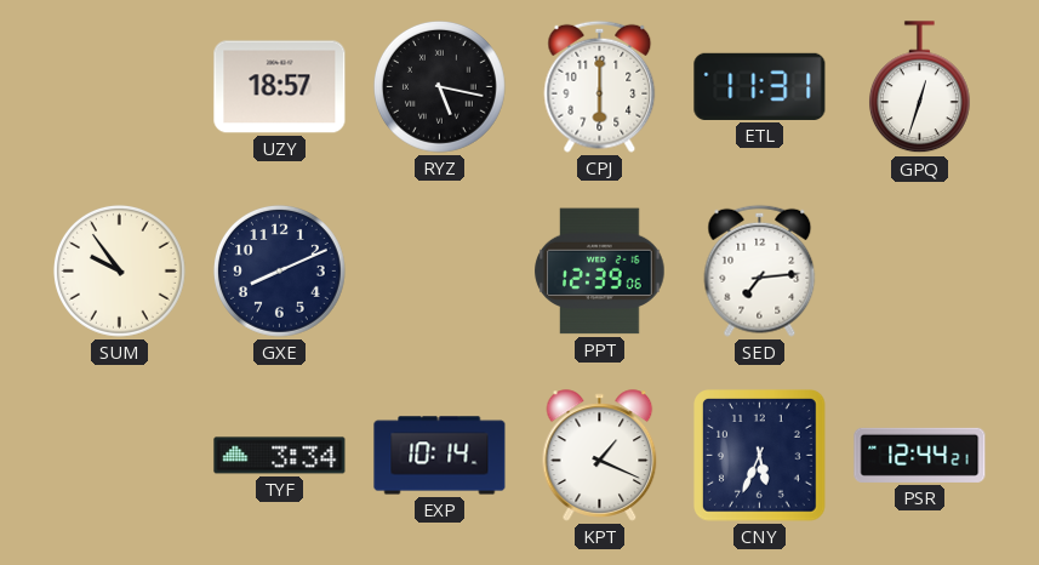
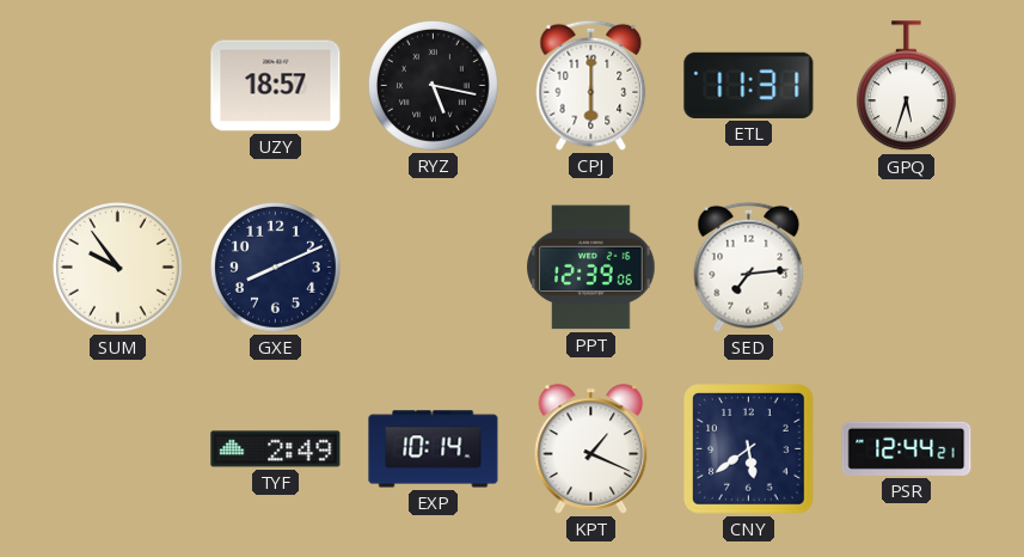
GPQ: 12:33 -> 5:33
TYF: 3:34 -> 2:49
CNY: 5:34 -> 5:39
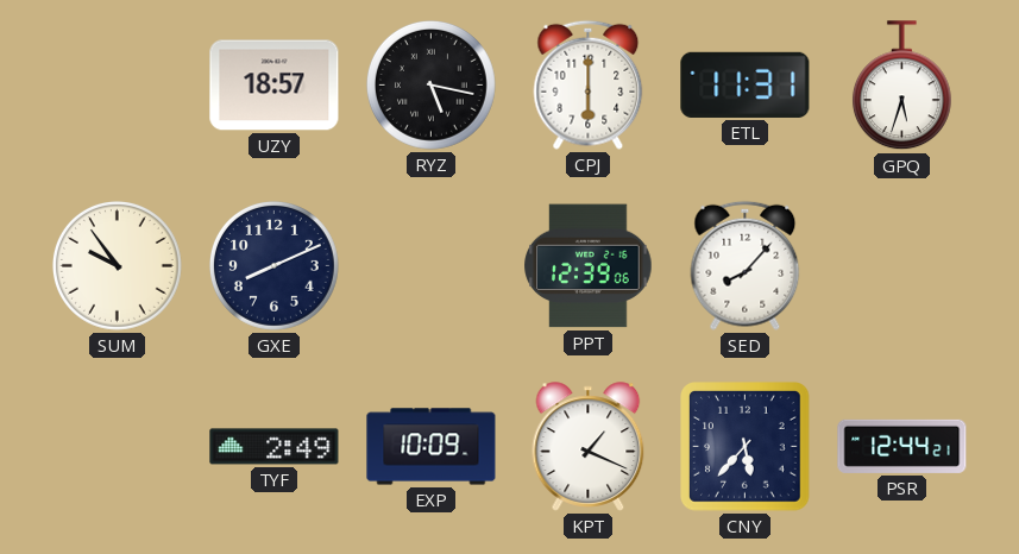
SED: 7:14 -> 8:07
EXP: 10:14 -> 10:09
CNY: 5:39 -> 5:37
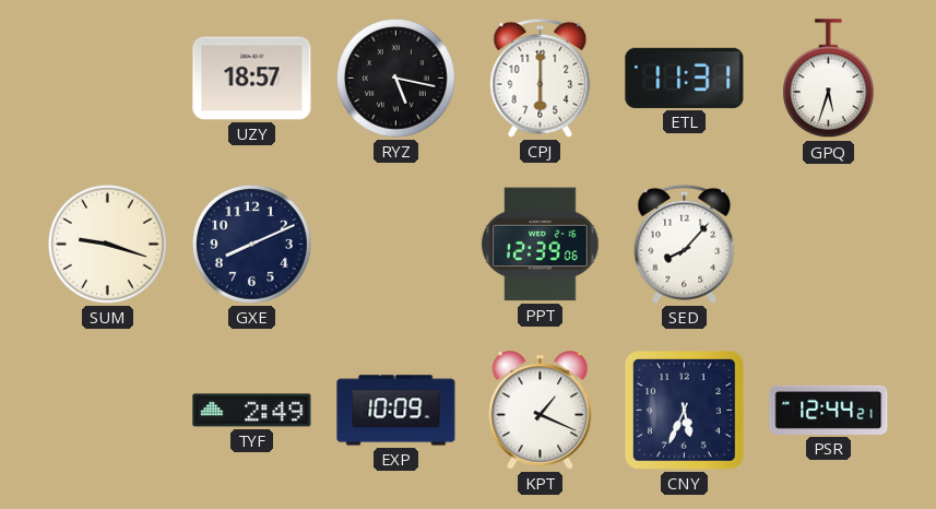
SUM: 9:54 -> 9:18
CNY: 5:37 -> 5:34
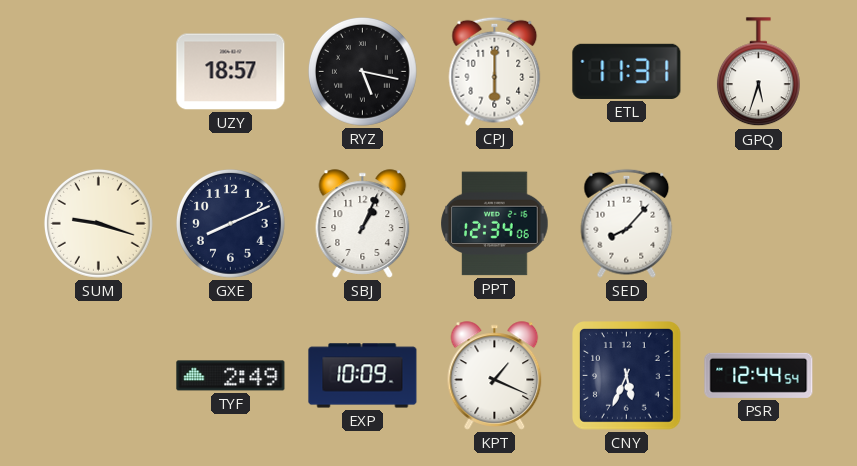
SBJ: none -> 1:04
PPT: 12:39 -> 12:34
PSR: 12:44:21 -> 12:44:54
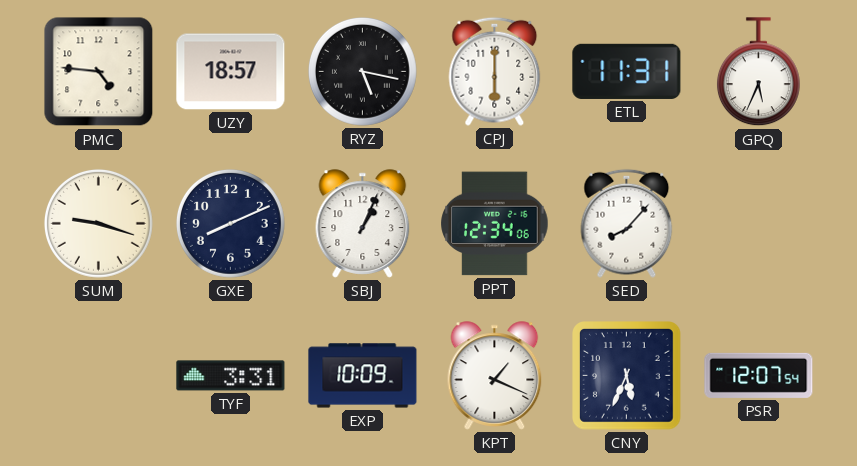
PMC: none -> 4:46
GPQ: 5:33 -> 5:34
TYF: 2:49 -> 3:31
PSR: 12:44 -> 12:07
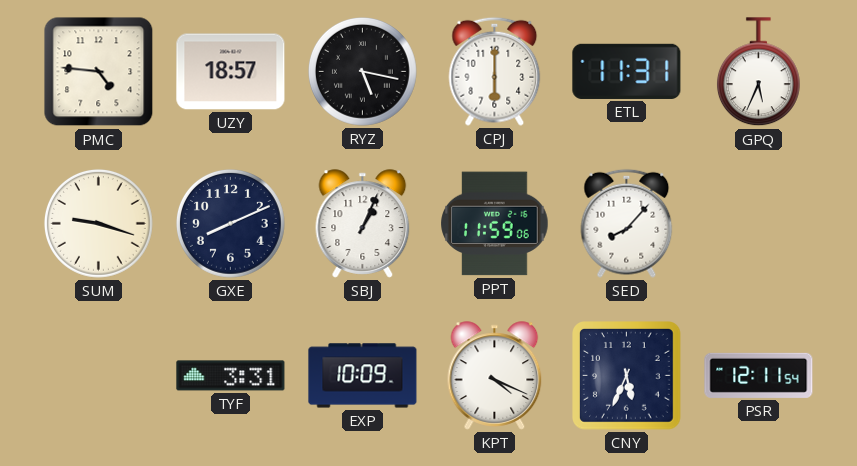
PPT: 12:34 -> 11:59
KPT: 1:19 -> 4:19
PSR: 12:07 -> 12:11
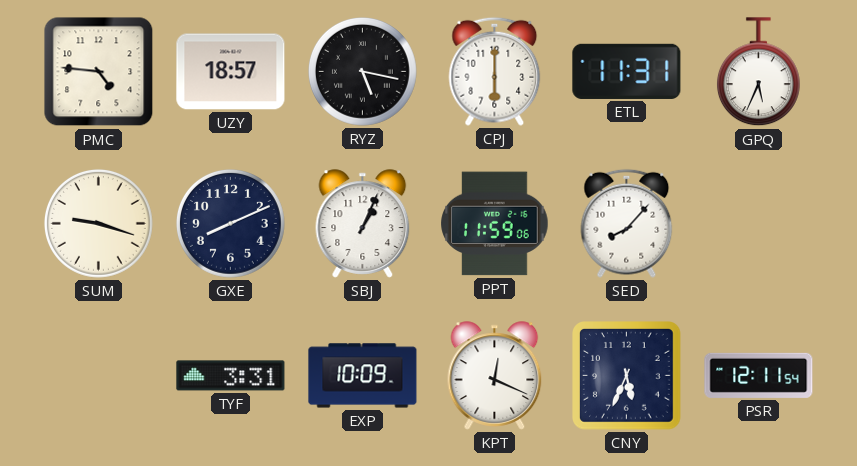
KPT: 4:19 -> 12:19
